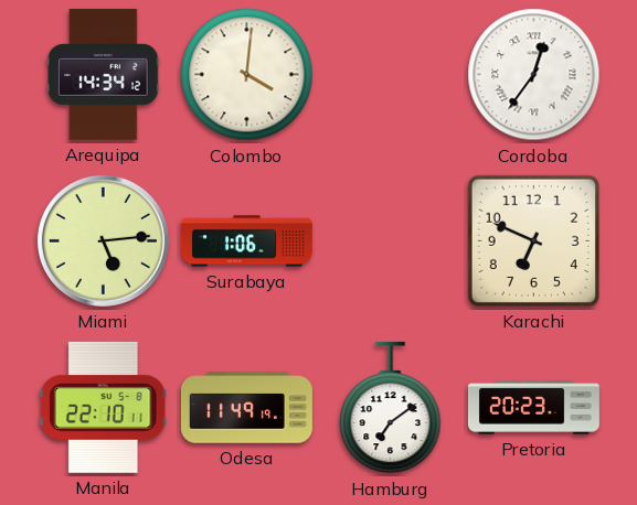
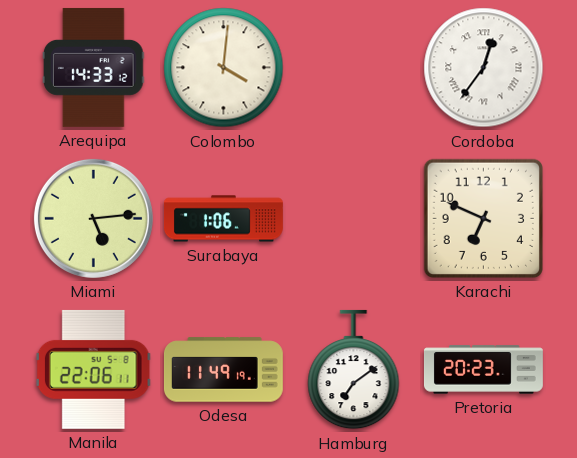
Arequipa: 14:34 -> 14:33
Manila: 22:10 -> 22:06
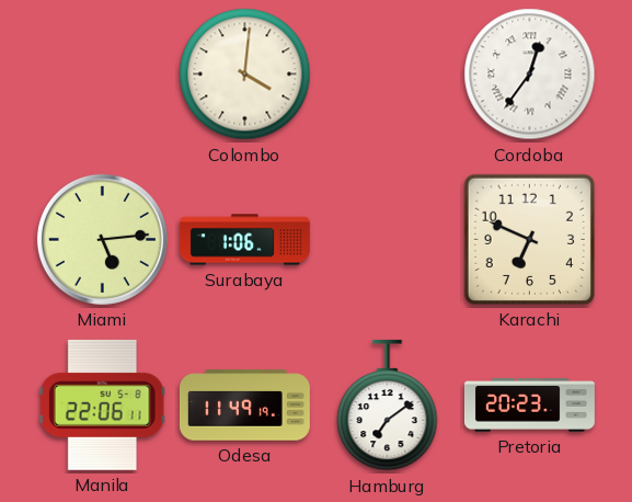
Arequipa: 14:33 -> none
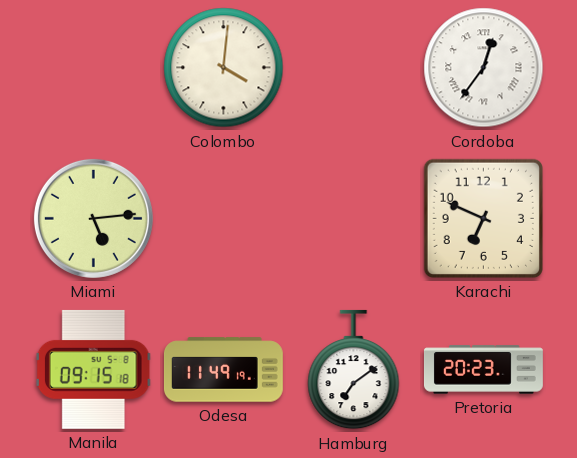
Surabaya: 1:06 -> none
Manila: 22:06 -> 09:15
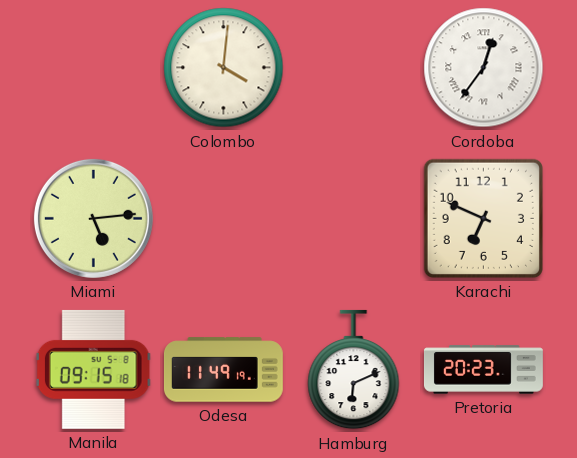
Hamburg: 7:09 -> 6:11
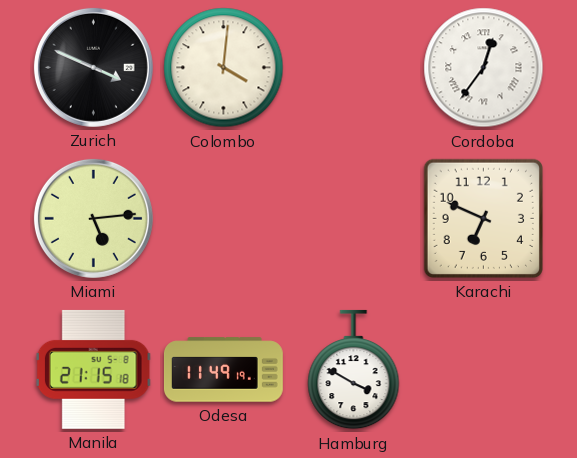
Zurich: none -> 3:49
Manila: 09:15 -> 21:15
Hamburg: 6:11 -> 3:50
Pretoria: 20:23 -> none
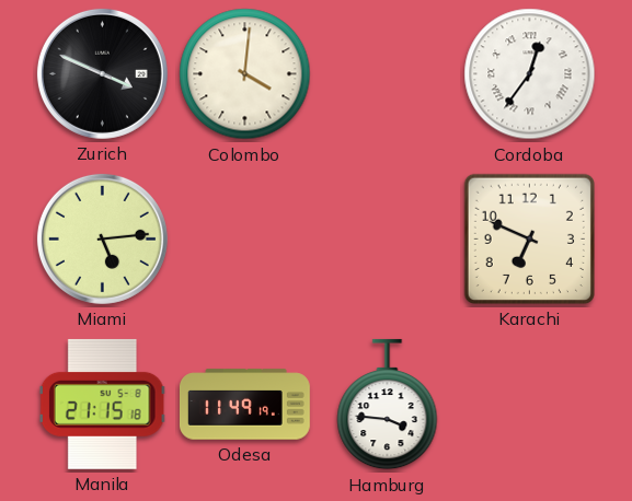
Hamburg: 3:50 -> 3:46
